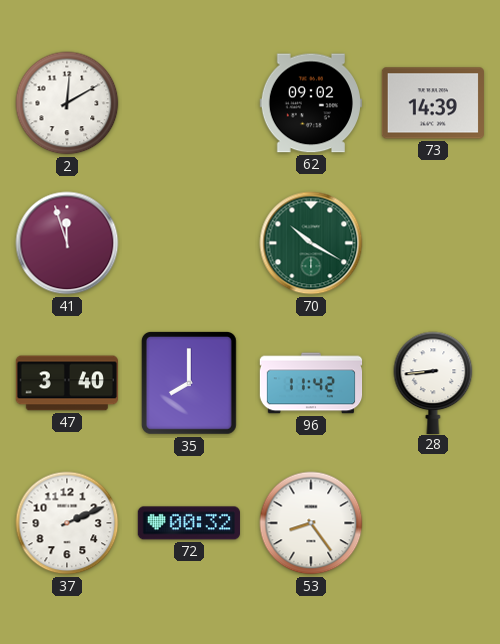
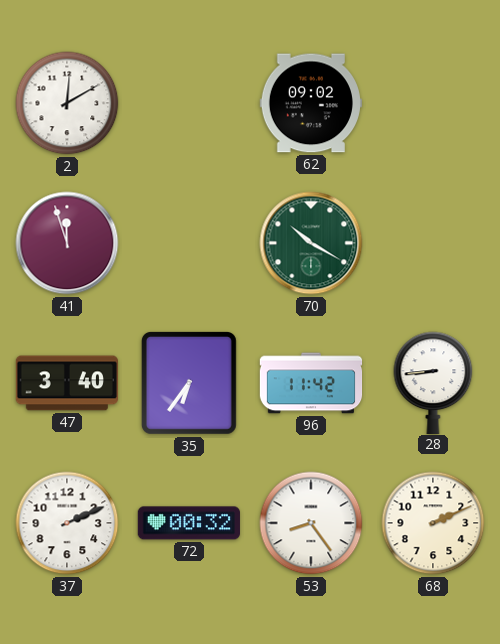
73: 14:39 -> none
35: 8:00 -> 6:36
68: none -> 2:11
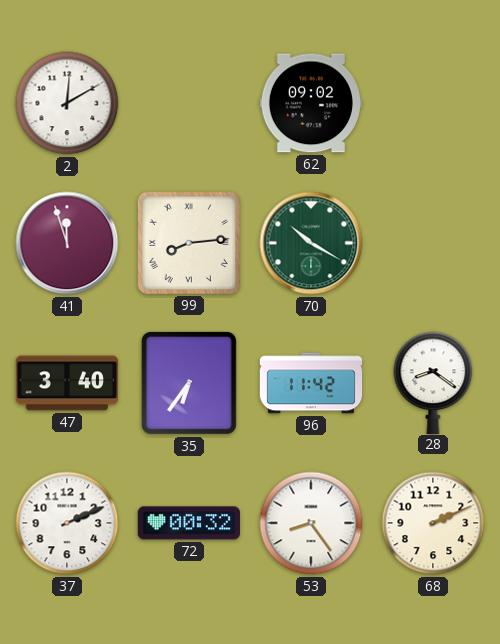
99: none -> 8:14
28: 8:44 -> 8:21
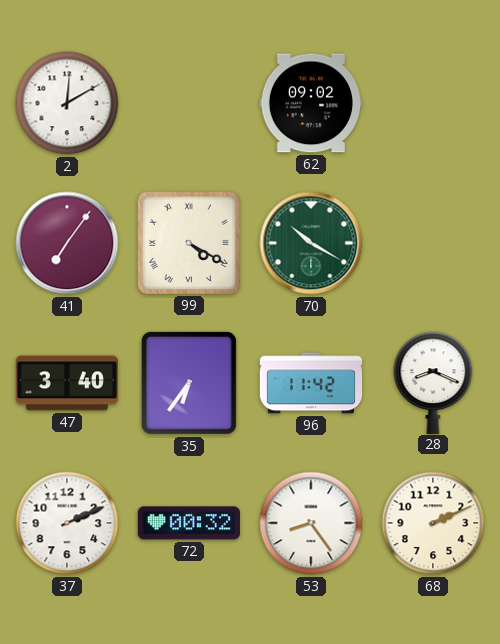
41: 11:57 -> 7:06
99: 8:14 -> 4:20
28: 8:21 -> 8:19
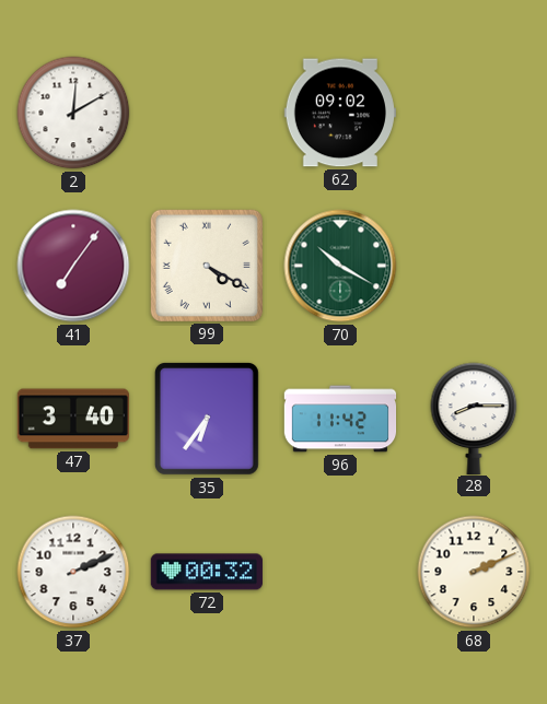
28: 8:19 -> 8:15
53: 8:24 -> none
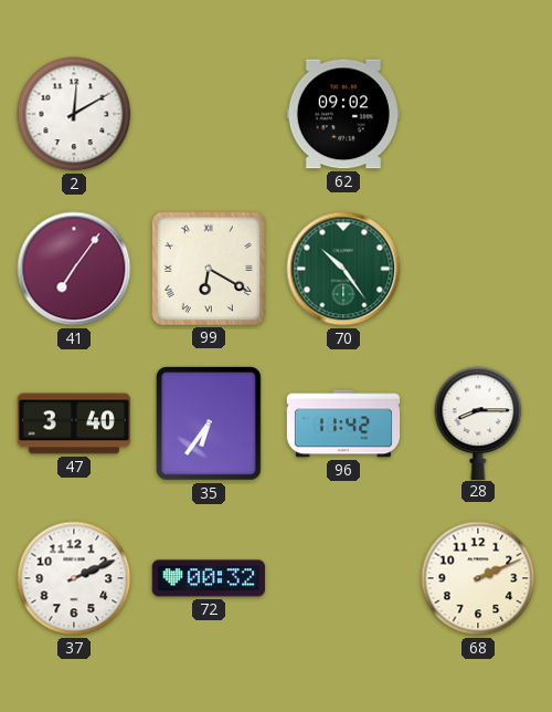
99: 4:20 -> 6:20
70: 10:20 -> 10:24
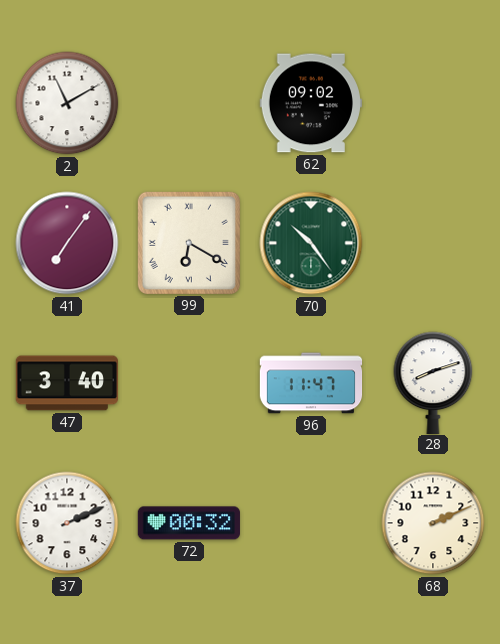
2: 12:10 -> 11:10
35: 6:36 -> none
96: 11:42 -> 11:47
28: 8:15 -> 8:12
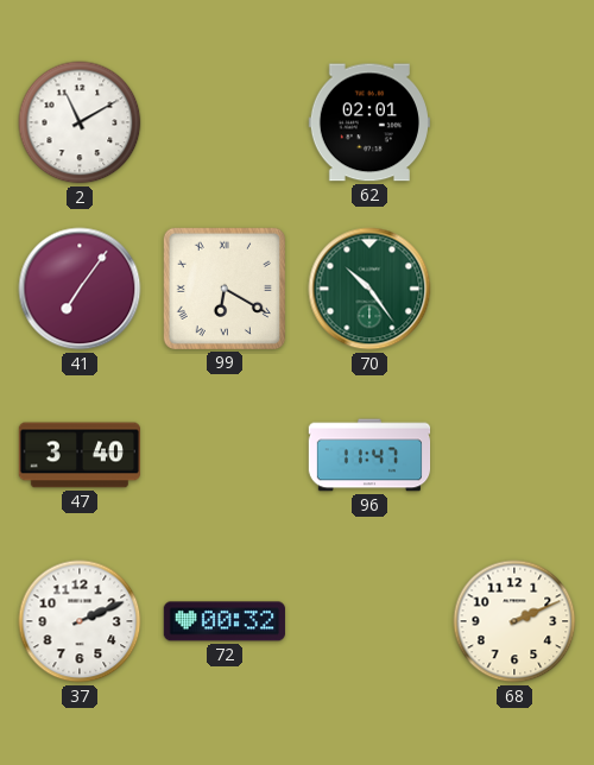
62: 09:02 -> 02:01
28: 8:12 -> none
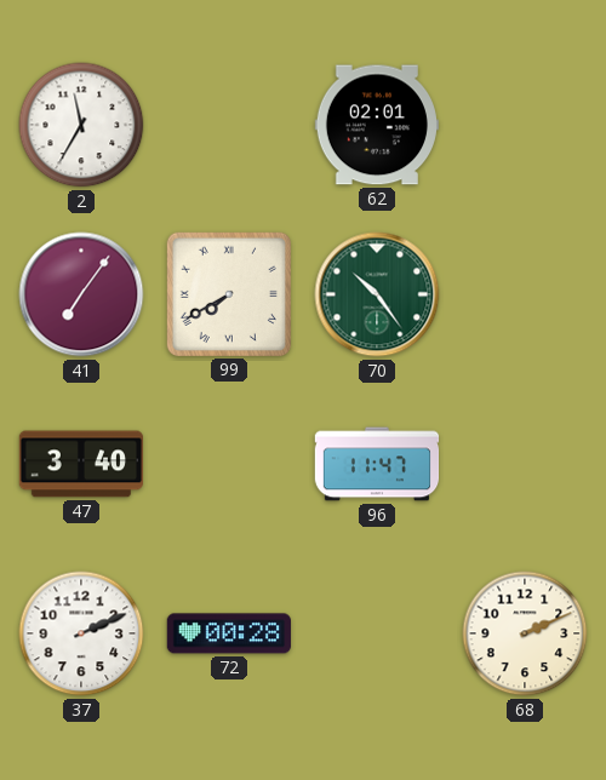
2: 11:10 -> 11:35
99: 6:20 -> 7:40
72: 00:32 -> 00:28
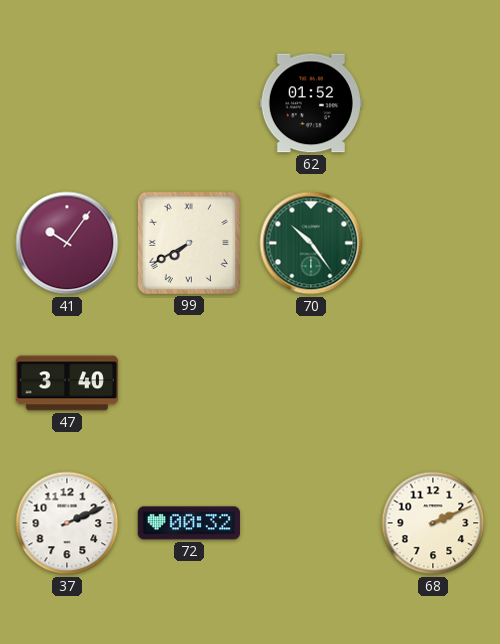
2: 11:35 -> none
62: 02:01 -> 01:52
41: 7:06 -> 10:06
96: 11:47 -> none
72: 00:28 -> 00:32
